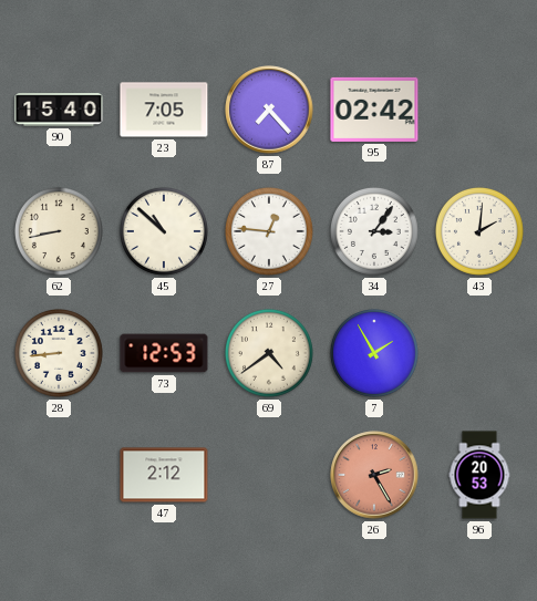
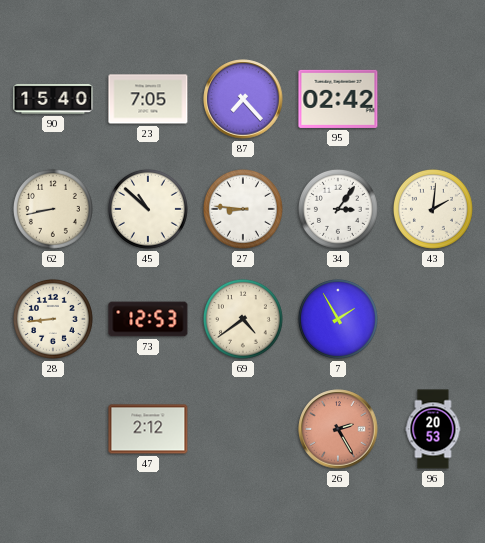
27: 12:46 -> 8:46
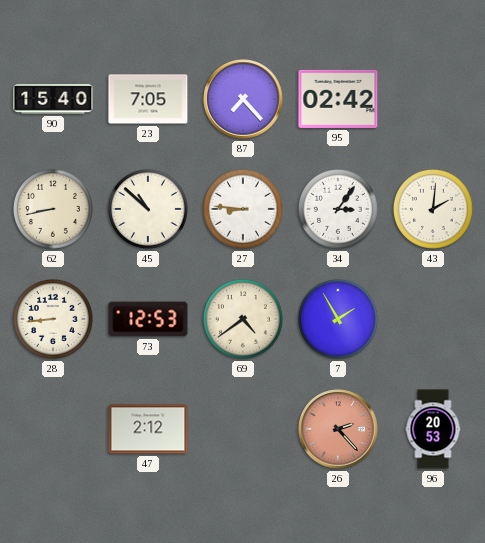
26: 2:25 -> 2:23
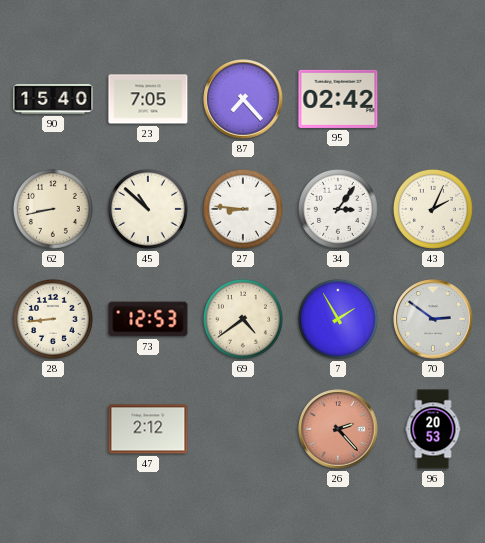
43: 2:01 -> 2:04
70: none -> 2:51
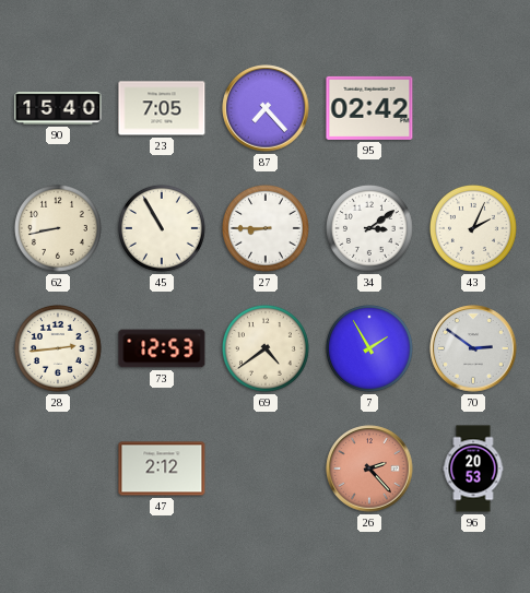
45: 10:52 -> 10:55
27: 8:46 -> 8:45
34: 3:06 -> 3:09
28: 8:44 -> 2:44
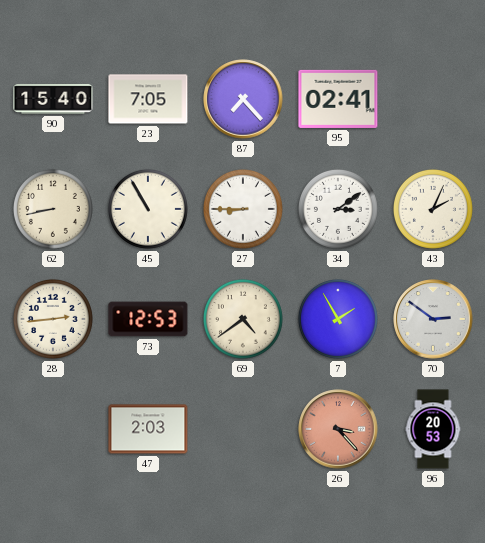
95: 02:42 -> 02:41
47: 2:12 -> 2:03
26: 2:23 -> 3:23
